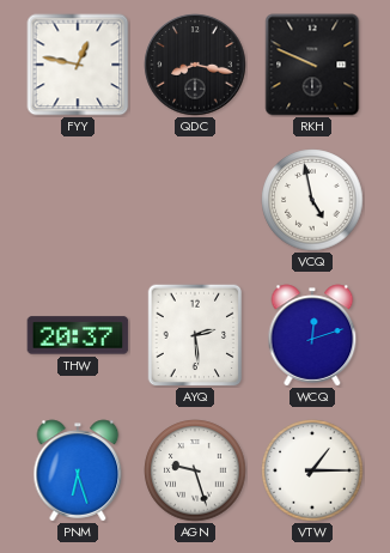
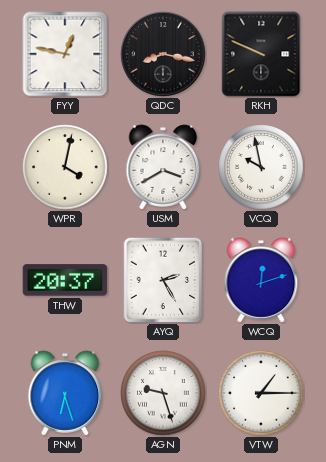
WPR: none -> 4:02
USM: none -> 3:40
VCQ: 4:58 -> 9:58
AYQ: 2:29 -> 2:25
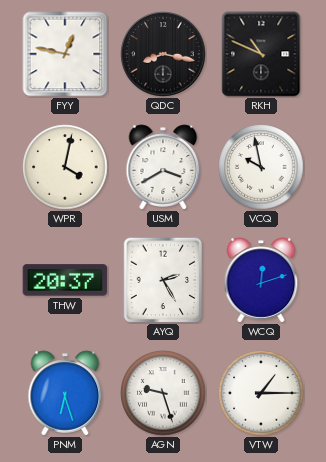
RKH: 9:49 -> 10:49
